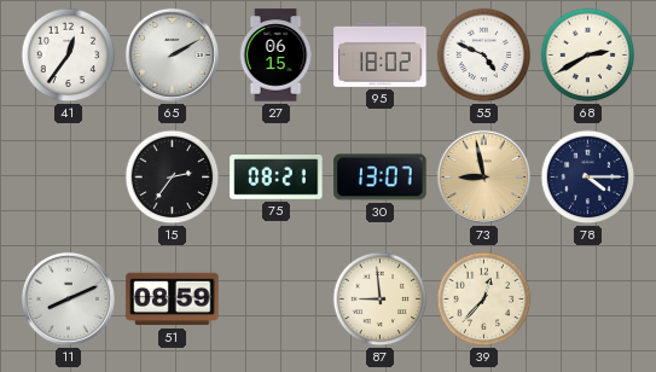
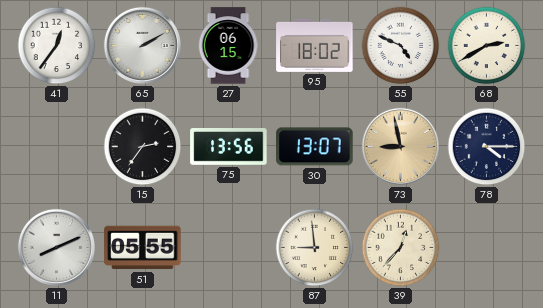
75: 08:21 -> 13:56
51: 08:59 -> 05:55
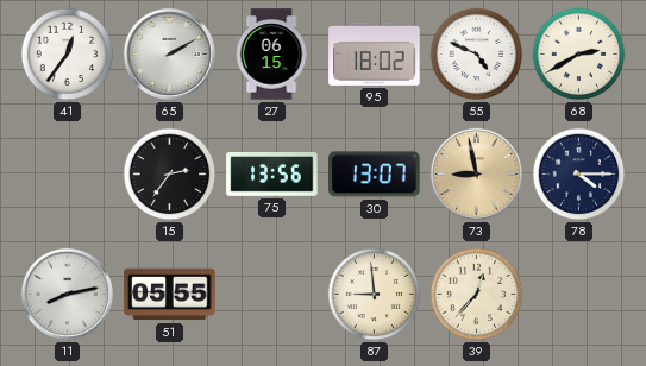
11: 8:11 -> 8:13
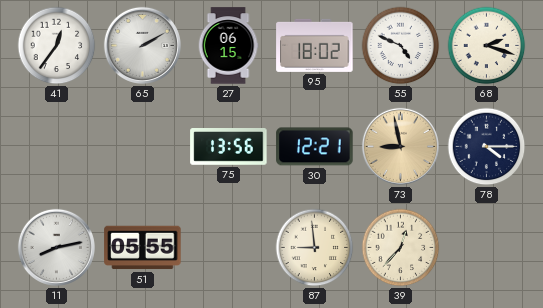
68: 2:40 -> 2:18
15: 2:36 -> none
30: 13:07 -> 12:21
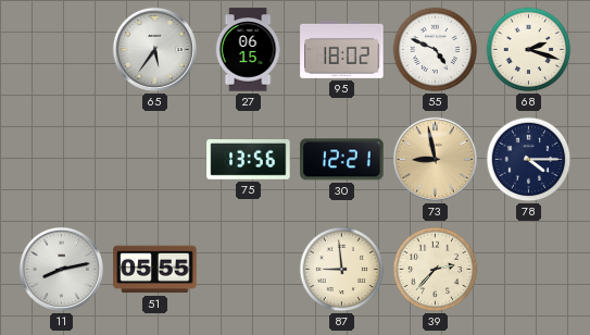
41: 12:36 -> none
65: 2:10 -> 5:36
39: 12:37 -> 2:37
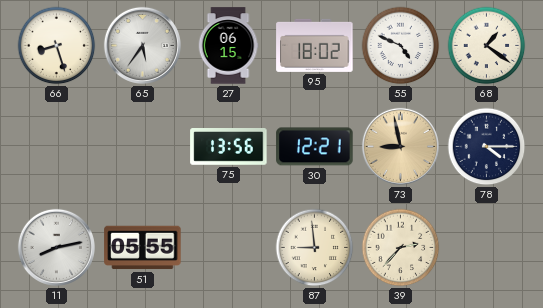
66: none -> 8:27
68: 2:18 -> 1:21
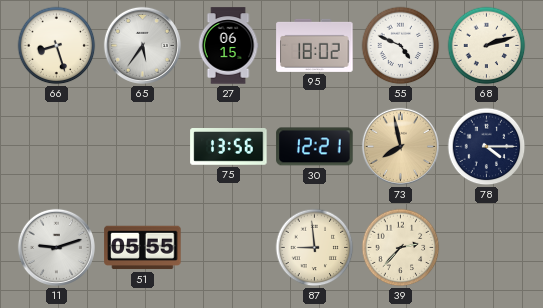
68: 1:21 -> 2:12
73: 8:58 -> 7:58
11: 8:13 -> 9:12
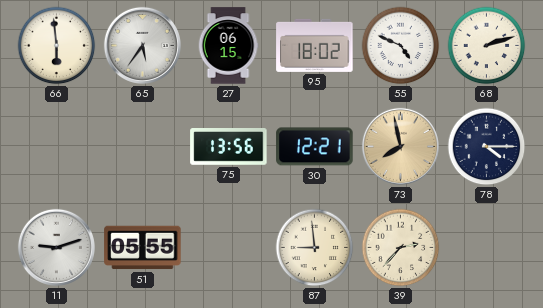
66: 8:27 -> 5:59
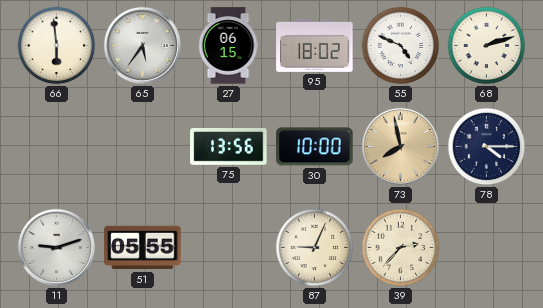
30: 12:21 -> 10:00
87: 8:59 -> 9:04
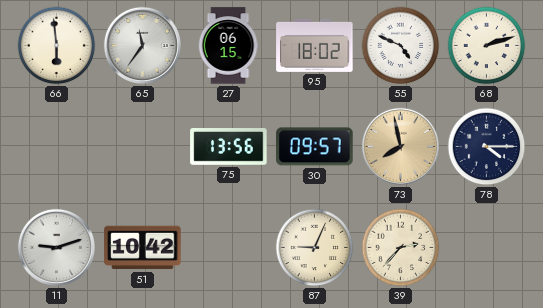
65: 5:36 -> 11:36
30: 10:00 -> 09:57
51: 05:55 -> 10:42
